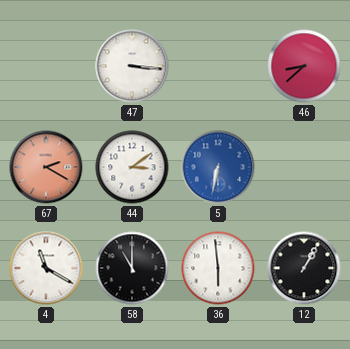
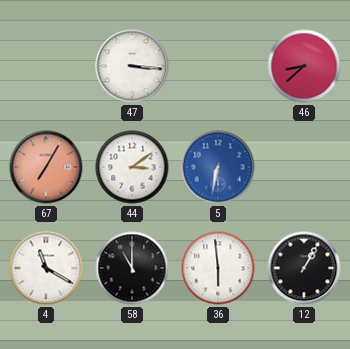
67: 2:20 -> 7:05
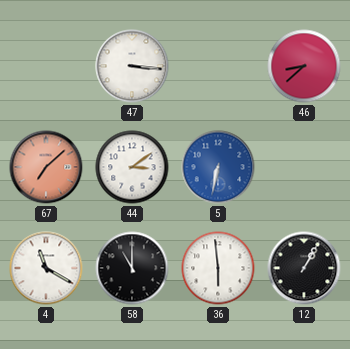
67: 7:05 -> 7:08
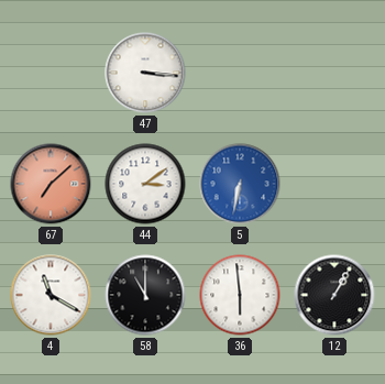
46: 8:38 -> none
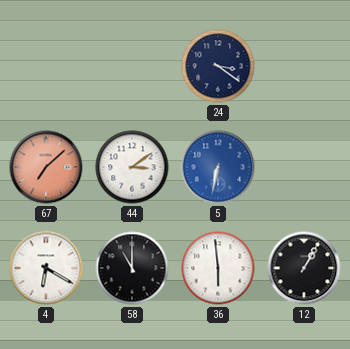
47: 3:16 -> none
24: none -> 3:21
4: 11:20 -> 6:20
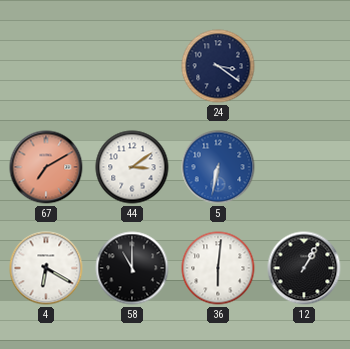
67: 7:08 -> 7:10
36: 5:59 -> 6:01
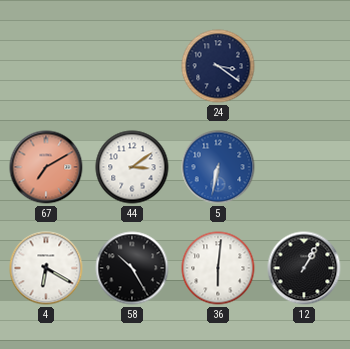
58: 11:00 -> 10:25
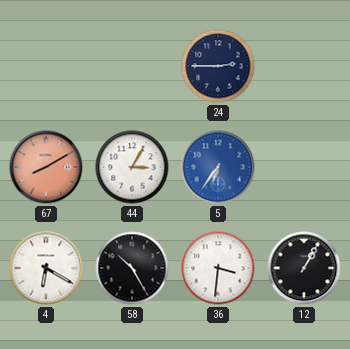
24: 3:21 -> 2:45
67: 7:10 -> 8:10
44: 3:09 -> 3:05
5: 6:32 -> 6:36
36: 6:01 -> 3:31
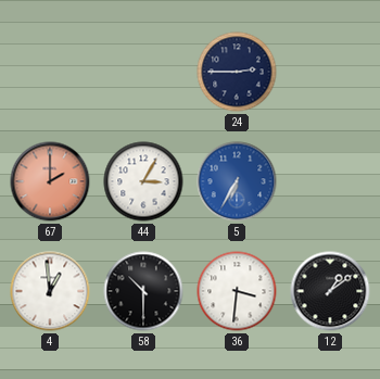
67: 8:10 -> 2:00
5: 6:36 -> 6:35
4: 6:20 -> 12:59
58: 10:25 -> 10:30
12: 1:05 -> 1:09
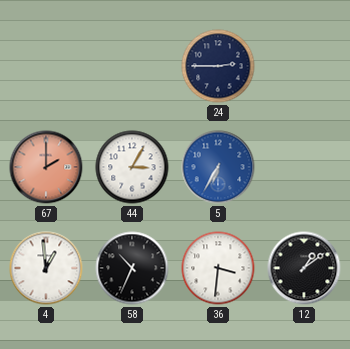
58: 10:30 -> 10:34
